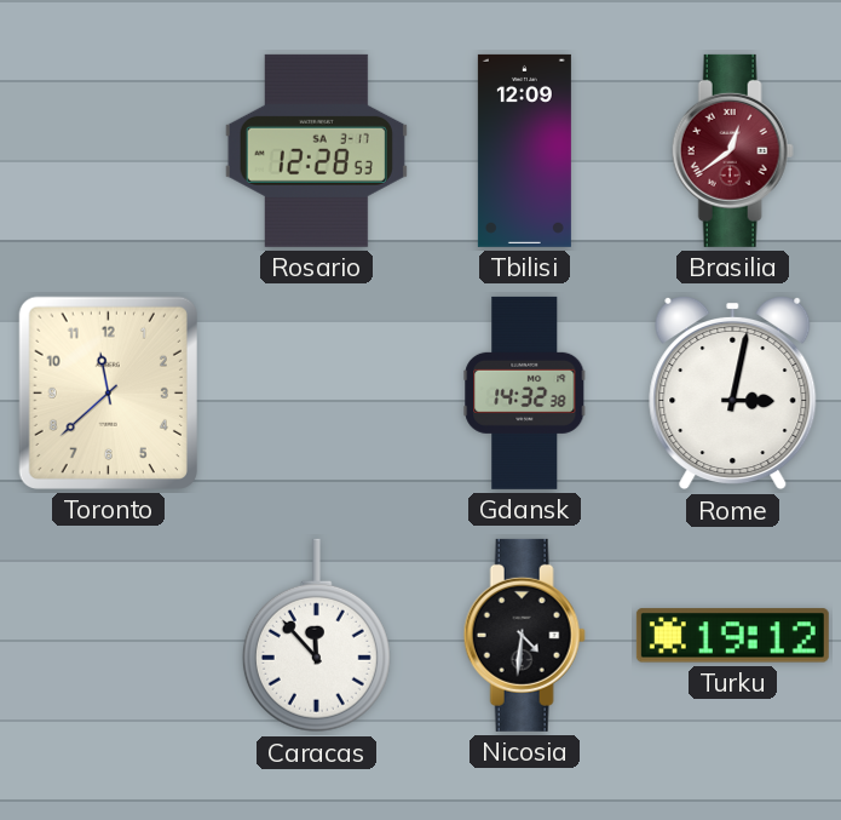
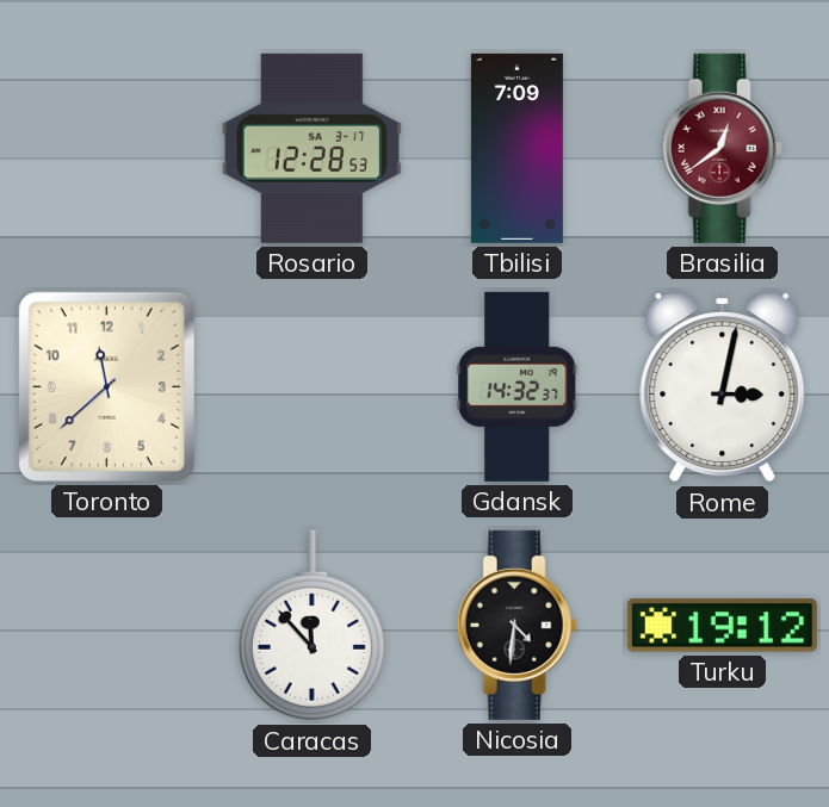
Tbilisi: 12:09 -> 7:09
Gdansk: 14:32:38 -> 14:32:37
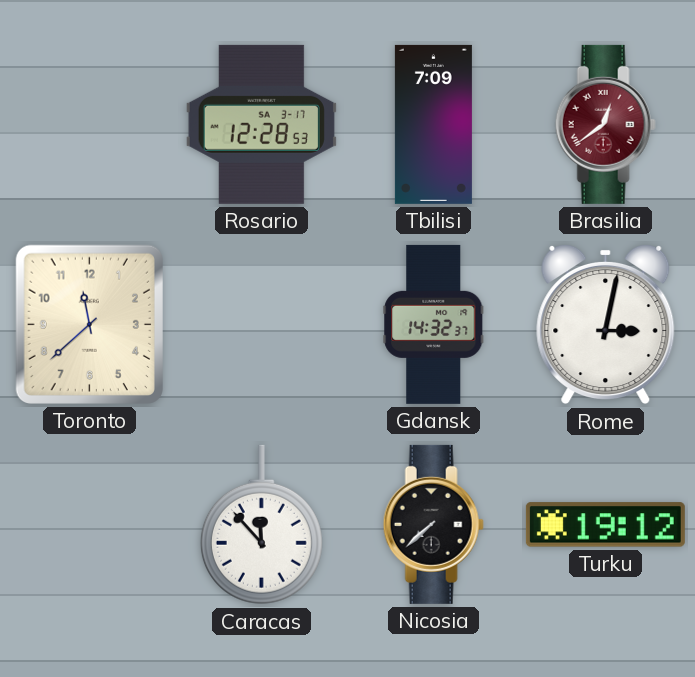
Nicosia: 4:31 -> 7:38
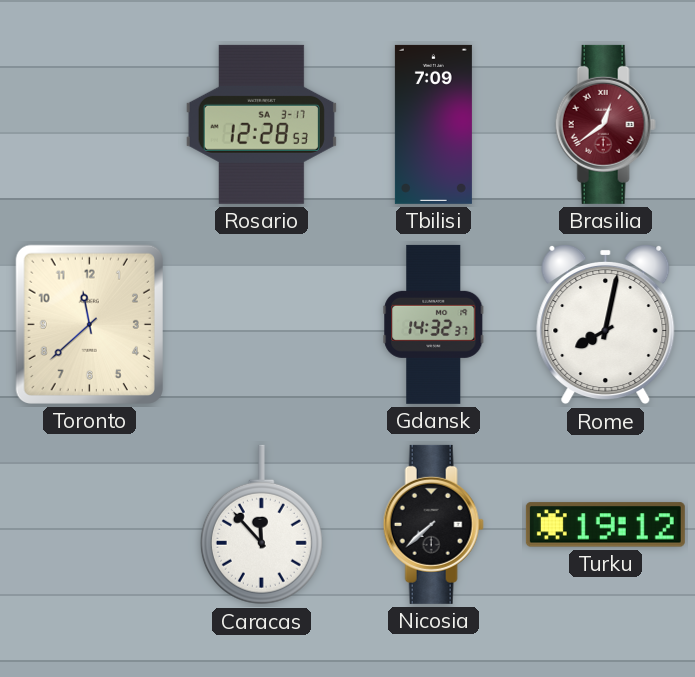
Rome: 3:02 -> 8:02
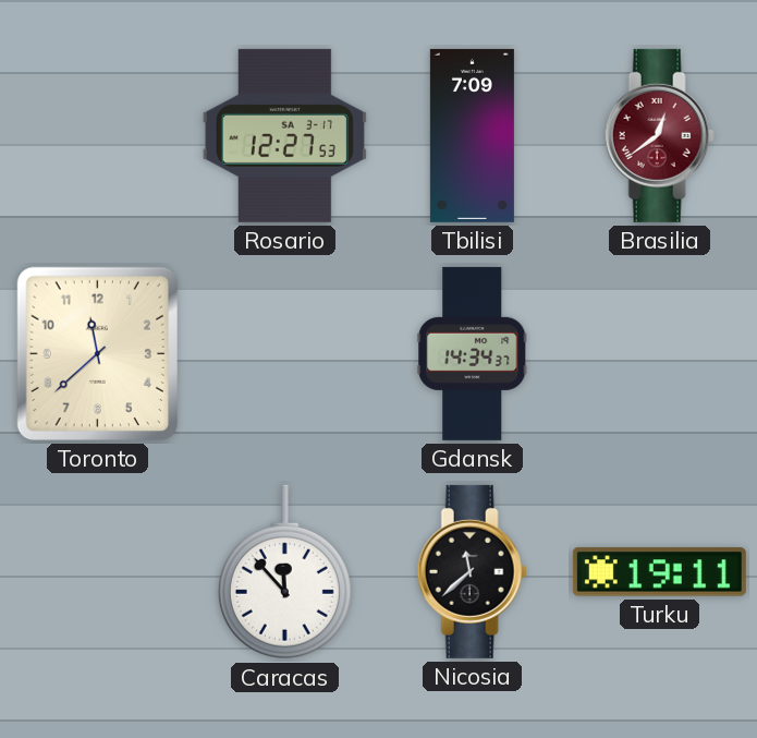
Rosario: 12:28 -> 12:27
Gdansk: 14:32 -> 14:34
Rome: 8:02 -> none
Nicosia: 7:38 -> 11:38
Turku: 19:12 -> 19:11
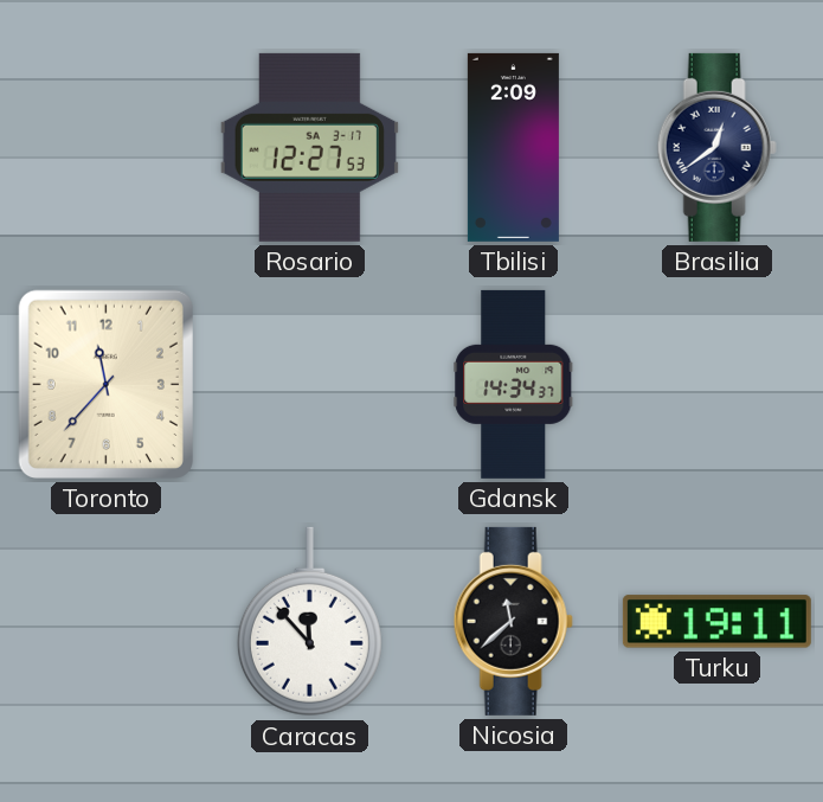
Tbilisi: 7:09 -> 2:09
Brasilia dial: burgundy -> navy
Toronto: 11:38 -> 11:37
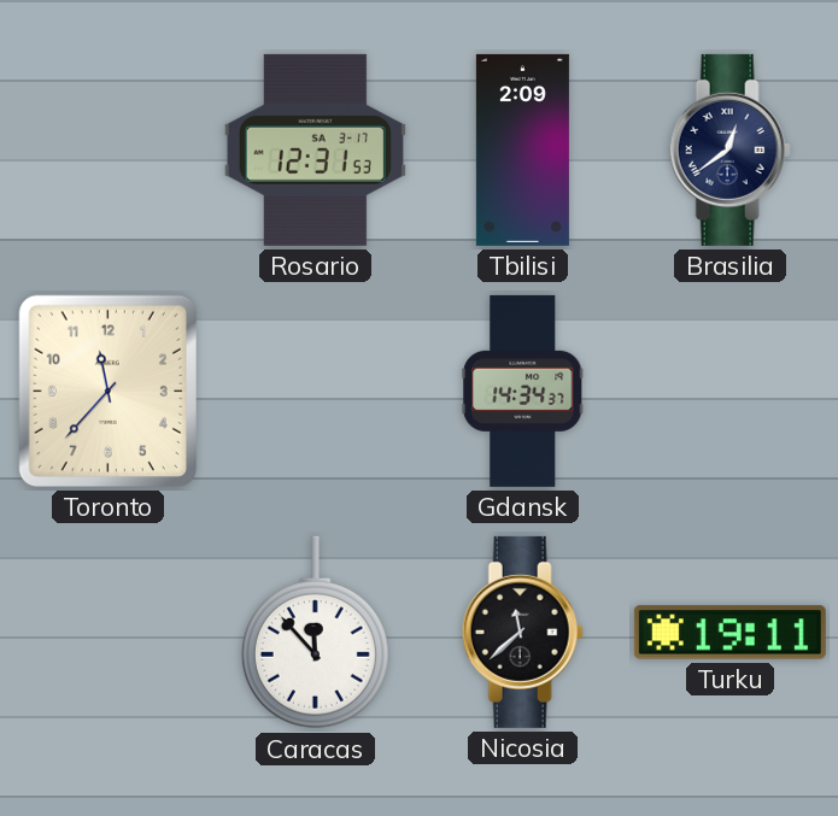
Rosario: 12:27 -> 12:31
